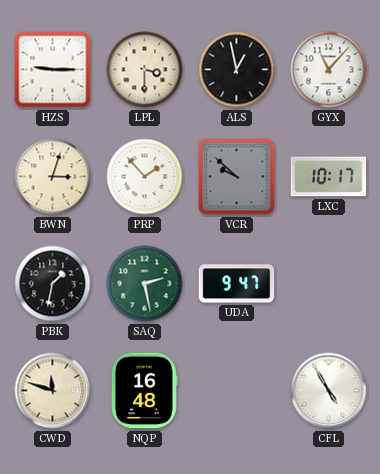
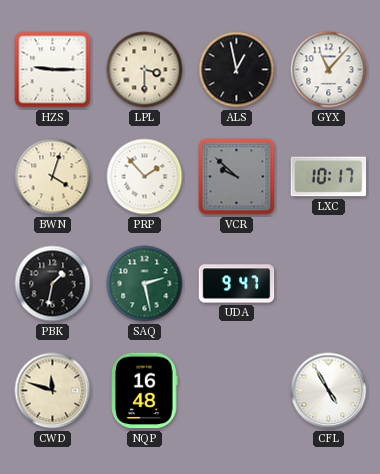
BWN: 3:03 -> 4:03
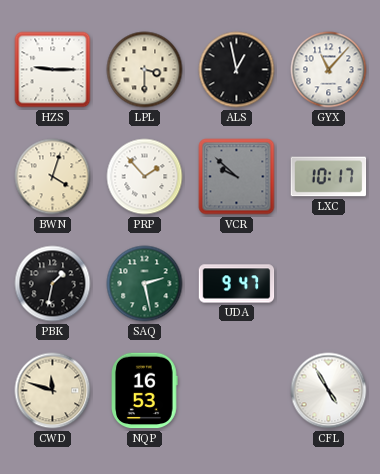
NQP: 16:48 -> 16:53
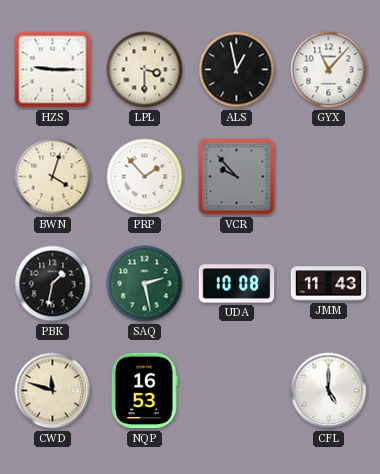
VCR: 9:52 -> 9:53
LXC: 10:17 -> none
UDA: 9:47 -> 10:08
JMM: none -> 11:43
CFL: 4:55 -> 5:00
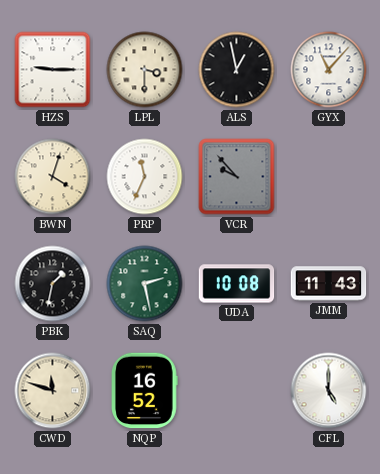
PRP: 1:53 -> 11:34
NQP: 16:53 -> 16:52
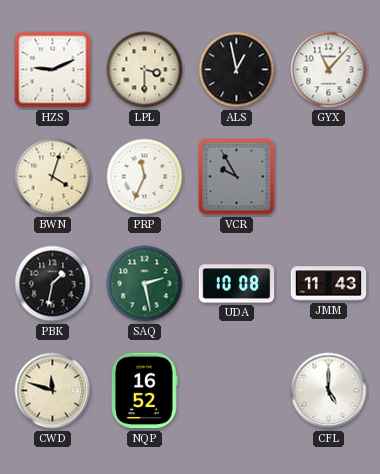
HZS: 9:15 -> 9:11
VCR: 9:53 -> 9:55
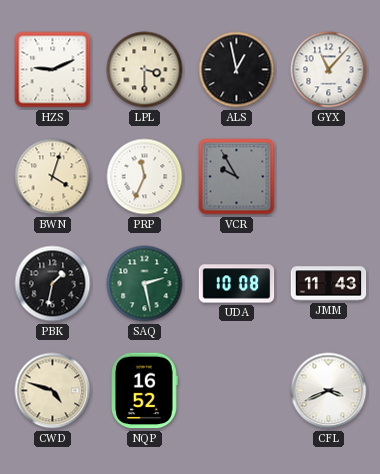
CWD: 11:48 -> 4:48
CFL: 5:00 -> 3:41
